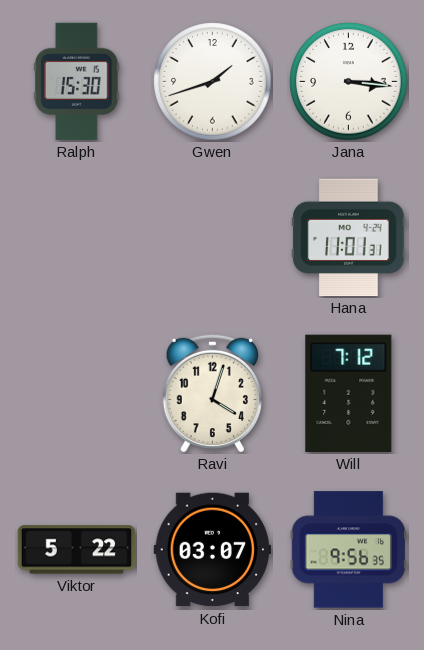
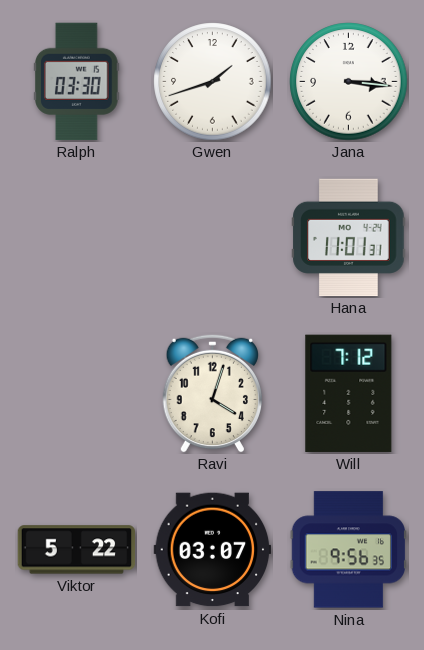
Ralph: 15:30 -> 03:30
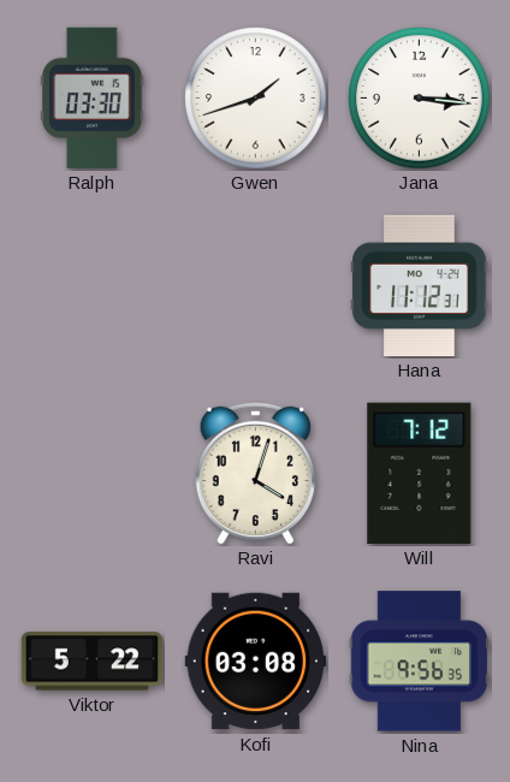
Hana: 11:01 -> 11:12
Kofi: 03:07 -> 03:08
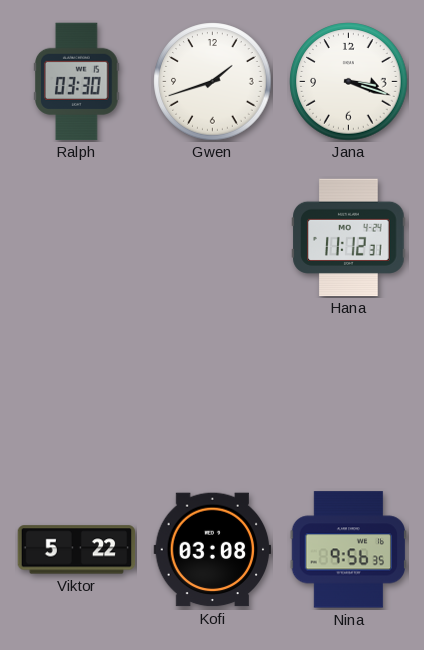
Jana: 3:16 -> 3:18
Ravi: 4:03 -> none
Will: 7:12 -> none
